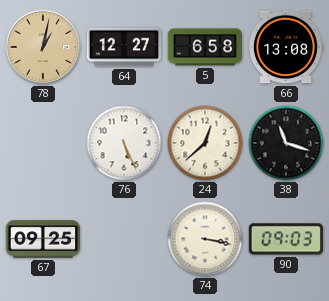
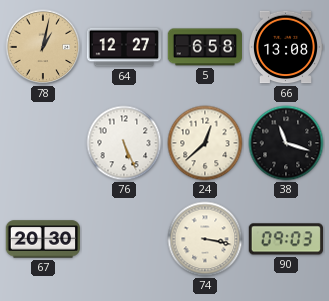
67: 09:25 -> 20:30
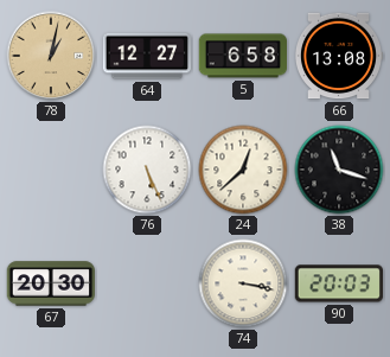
90: 09:03 -> 20:03
